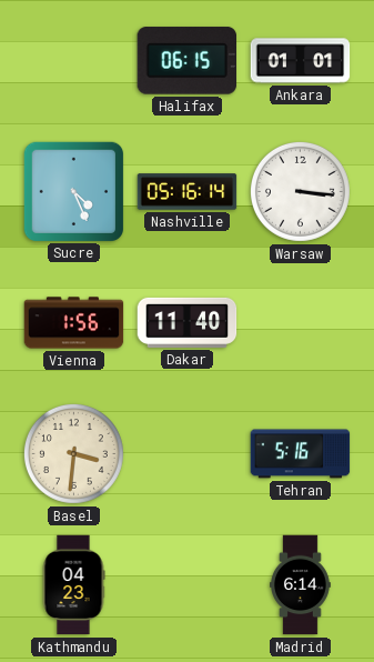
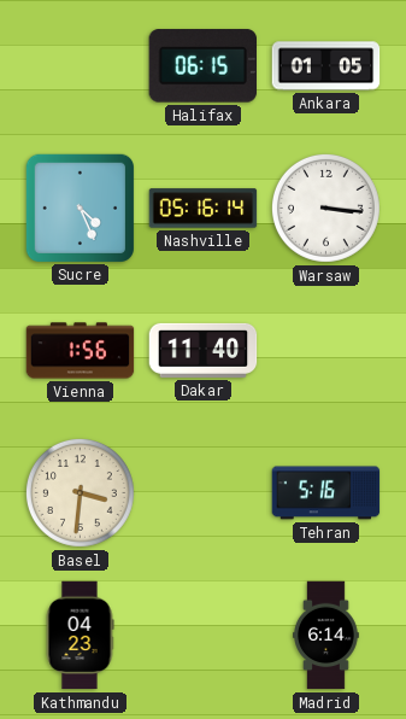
Ankara: 01:01 -> 01:05
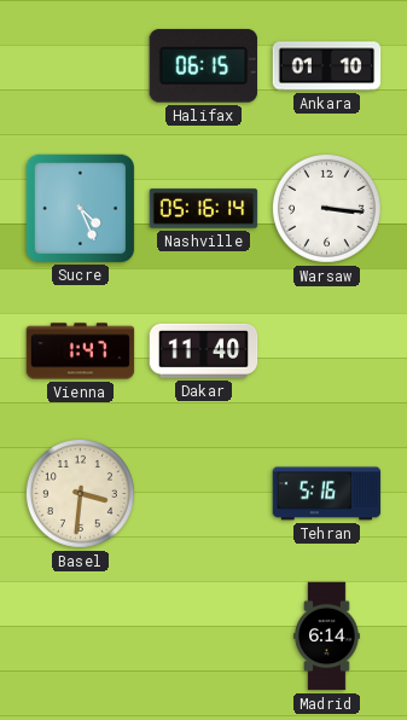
Ankara: 01:05 -> 01:10
Vienna: 1:56 -> 1:47
Kathmandu: 04:23 -> none
